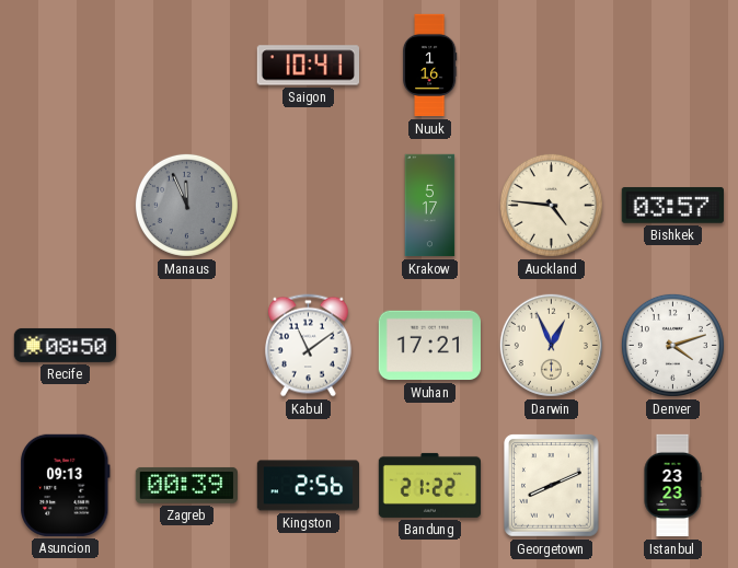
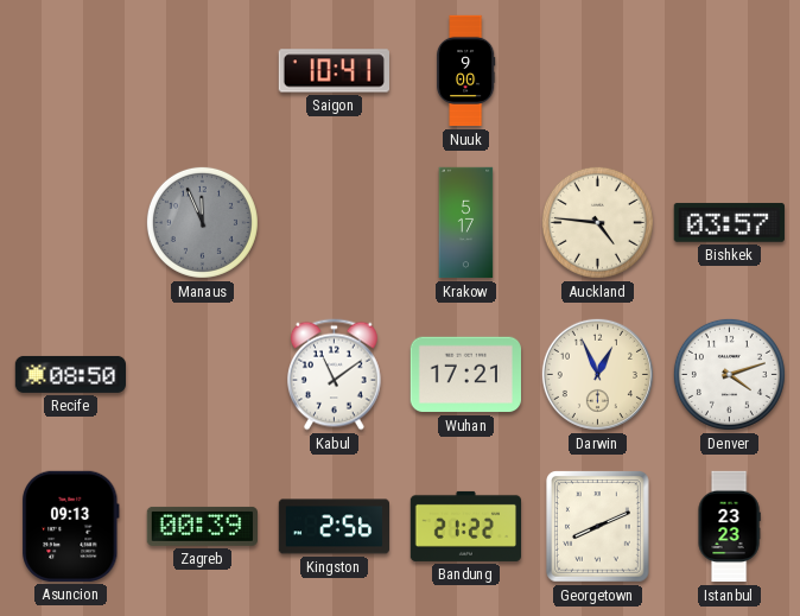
Nuuk: 1:16 -> 9:00
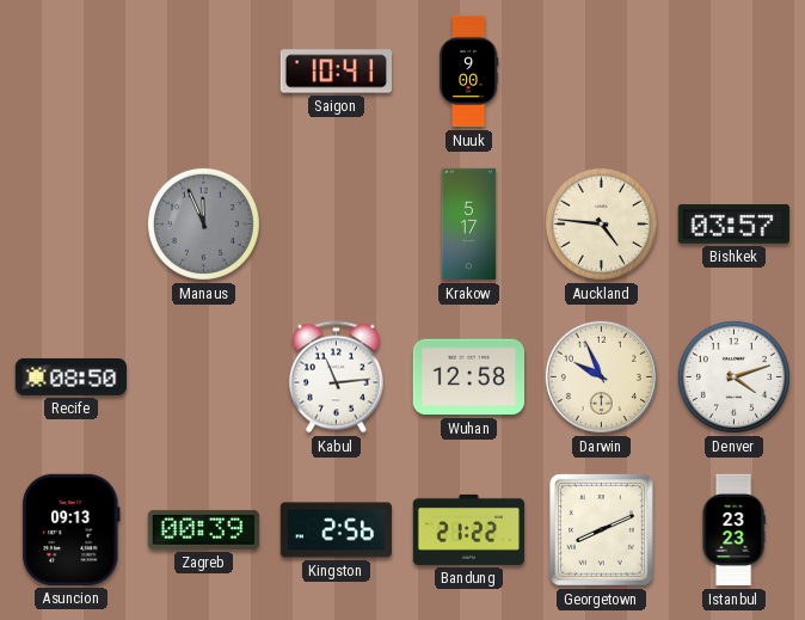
Kabul: 11:09 -> 11:14
Wuhan: 17:21 -> 12:58
Darwin: 12:56 -> 9:56
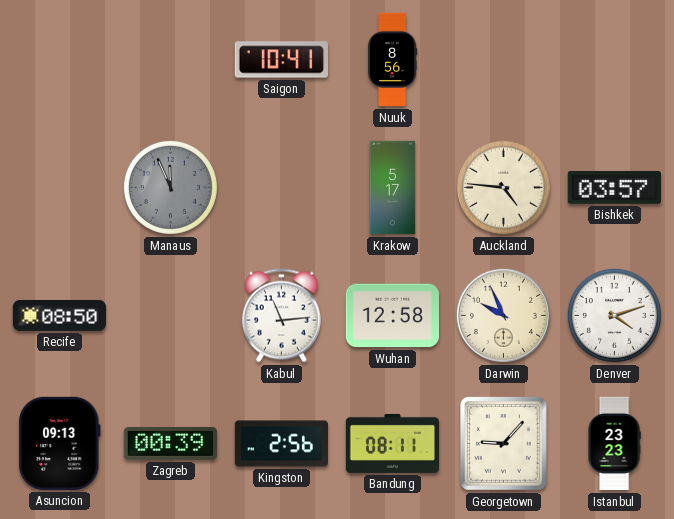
Nuuk: 9:00 -> 8:56
Bandung: 21:22 -> 08:11
Georgetown: 8:11 -> 9:07
